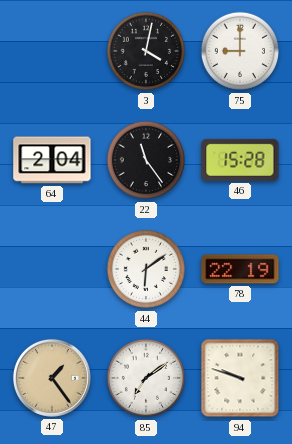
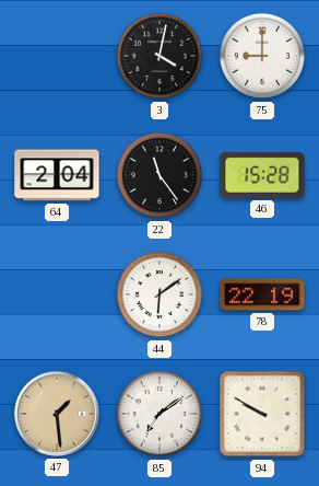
47: 1:24 -> 1:29
94: 9:48 -> 9:50
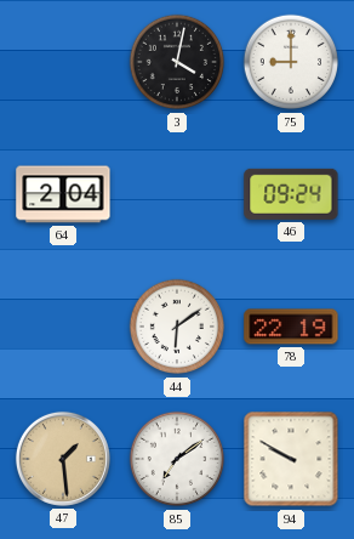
22: 11:24 -> none
46: 15:28 -> 09:24
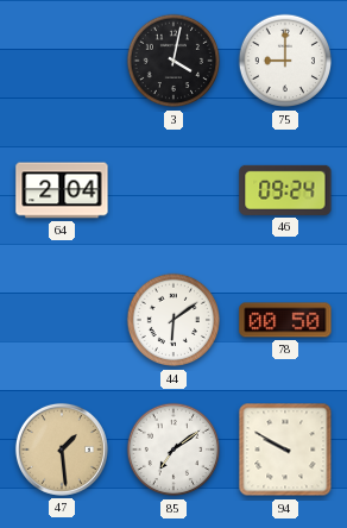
78: 22:19 -> 00:50
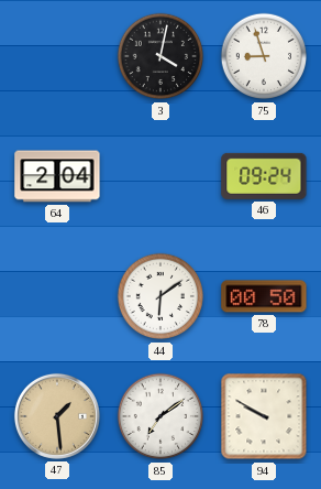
75: 9:00 -> 8:57
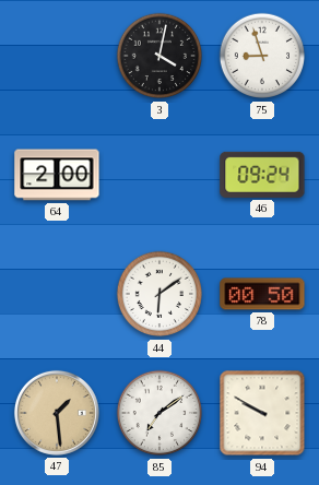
64: 2:04 -> 2:00
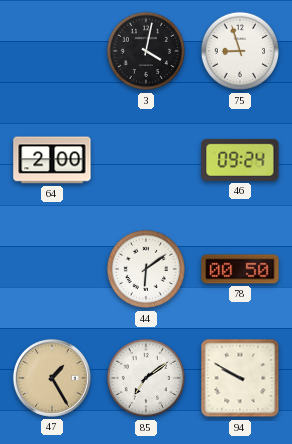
47: 1:29 -> 1:25
